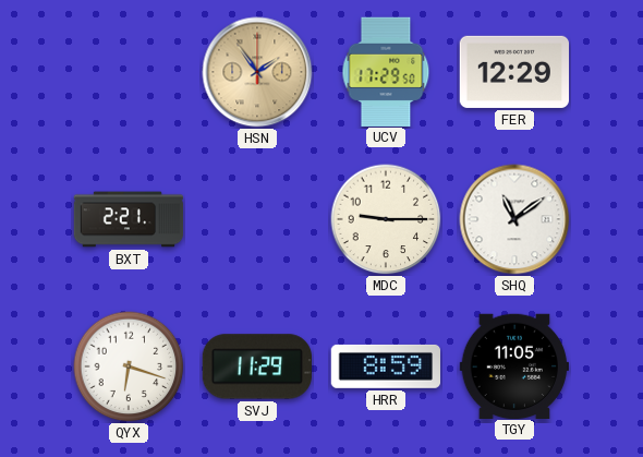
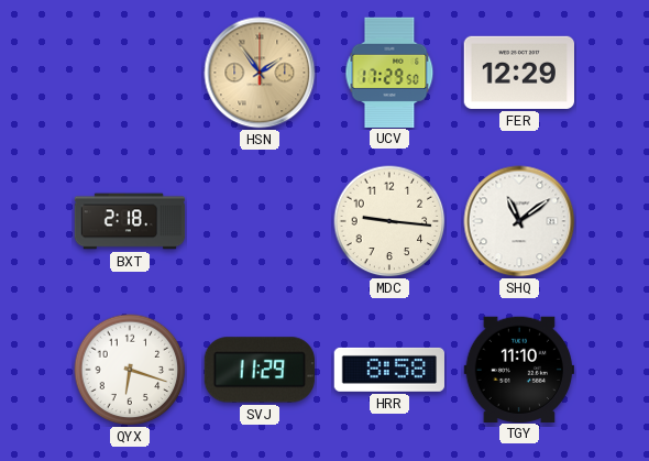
BXT: 2:21 -> 2:18
MDC: 9:15 -> 9:16
HRR: 8:59 -> 8:58
TGY: 11:05 -> 11:10
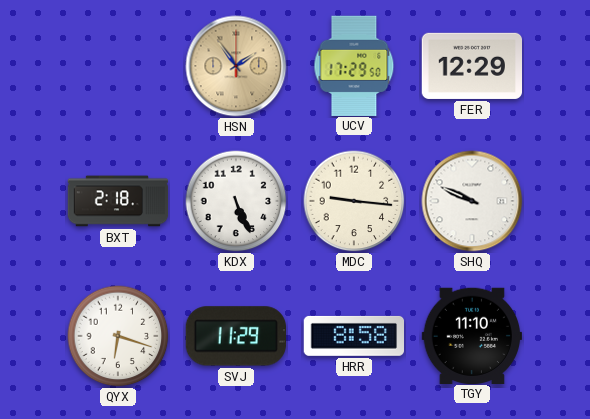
KDX: none -> 5:26
SHQ: 11:09 -> 9:49
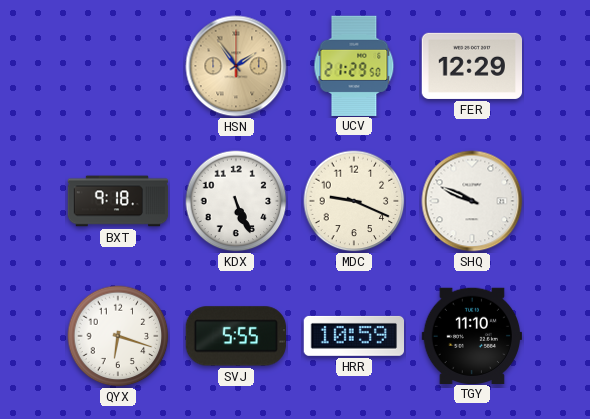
UCV: 17:29 -> 21:29
BXT: 2:18 -> 9:18
MDC: 9:16 -> 9:19
SVJ: 11:29 -> 5:55
HRR: 8:58 -> 10:59
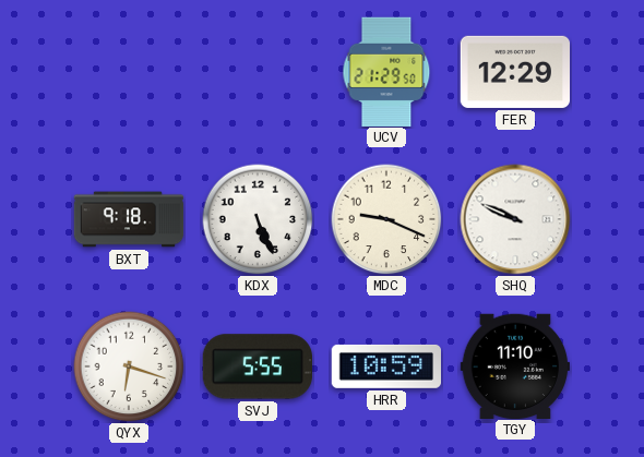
HSN: 1:54 -> none
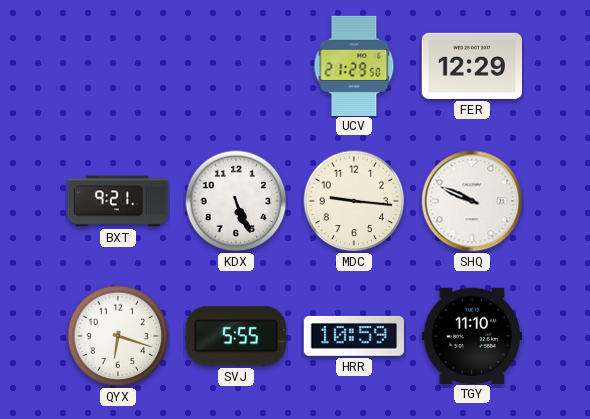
BXT: 9:18 -> 9:21
MDC: 9:19 -> 9:16
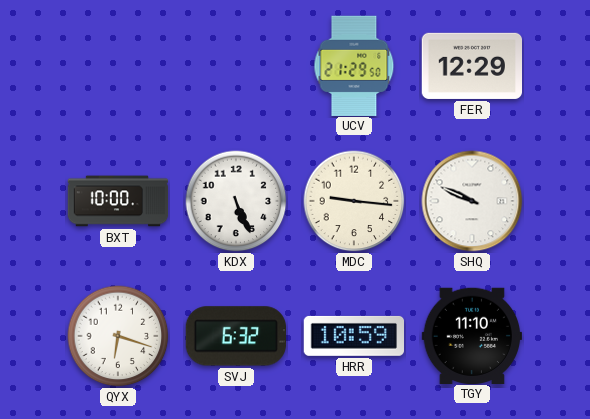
BXT: 9:21 -> 10:00
SVJ: 5:55 -> 6:32
